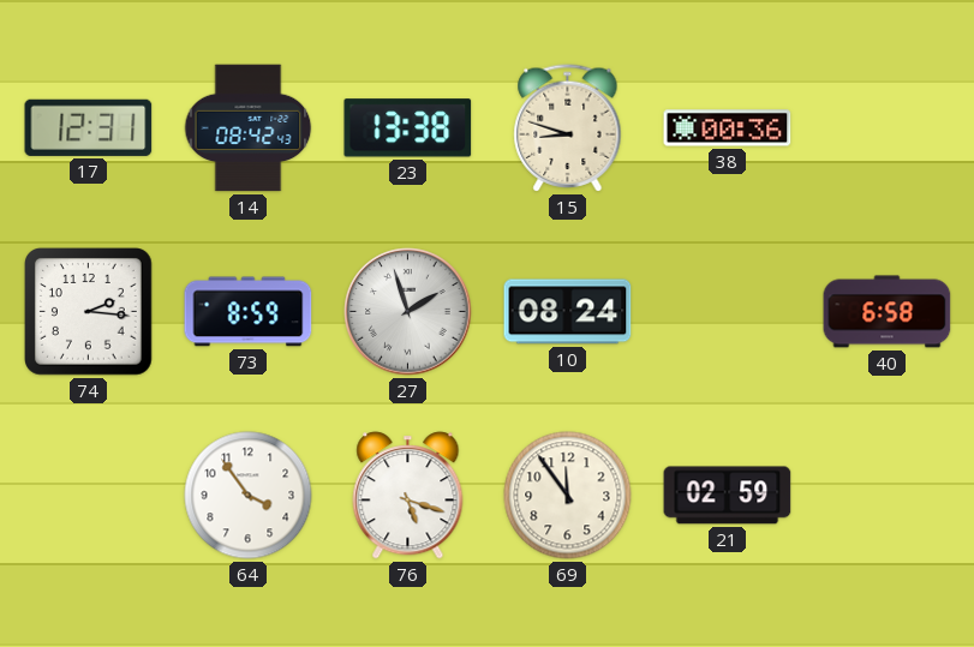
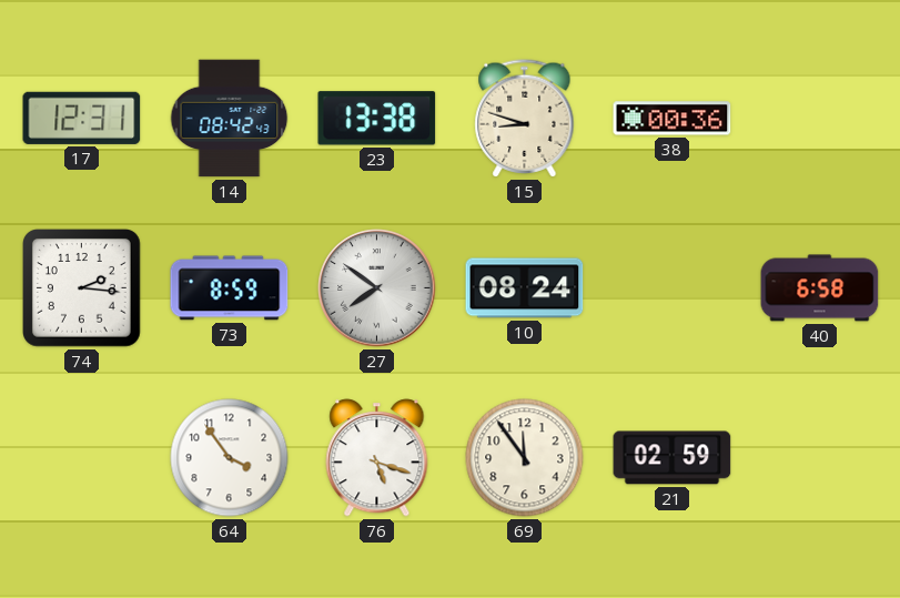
27: 1:57 -> 7:51
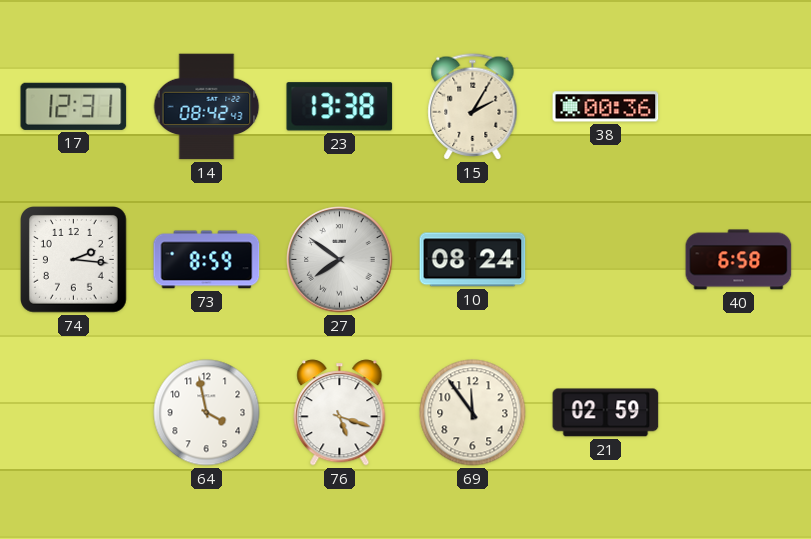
15: 8:48 -> 2:05
64: 3:54 -> 3:58
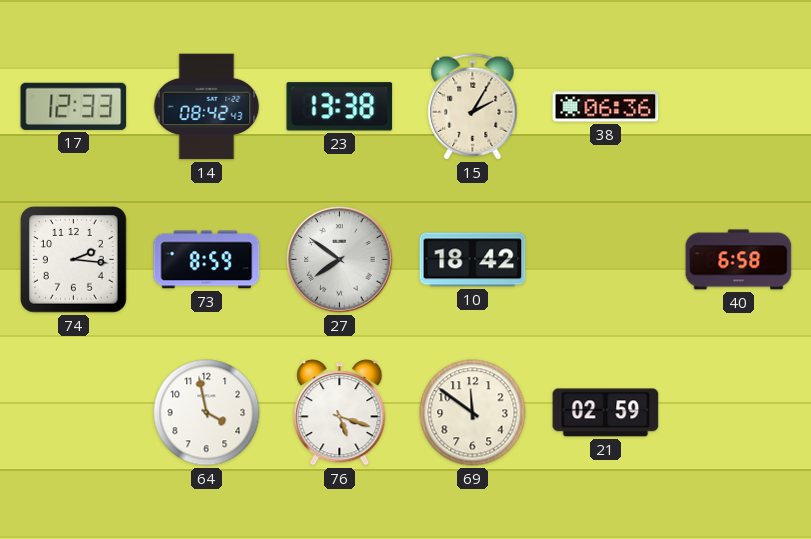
17: 12:31 -> 12:33
38: 00:36 -> 06:36
10: 08:24 -> 18:42
69: 11:54 -> 11:51
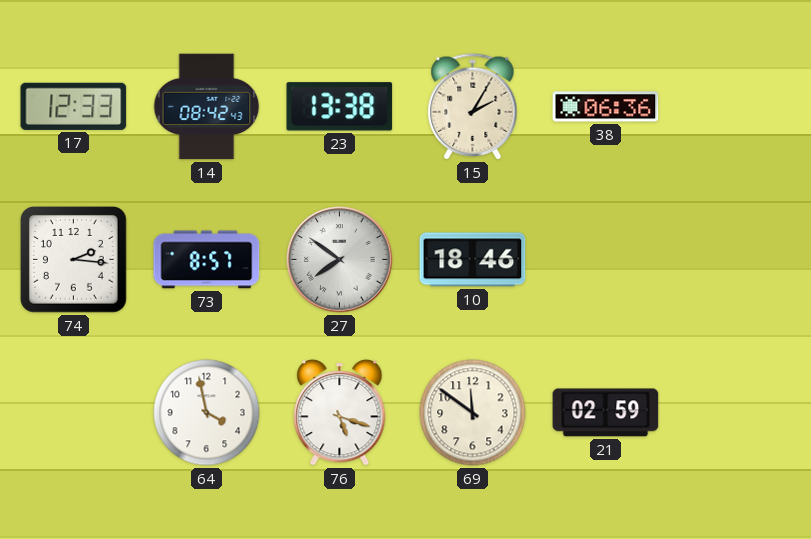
73: 8:59 -> 8:57
10: 18:42 -> 18:46
40: 6:58 -> none
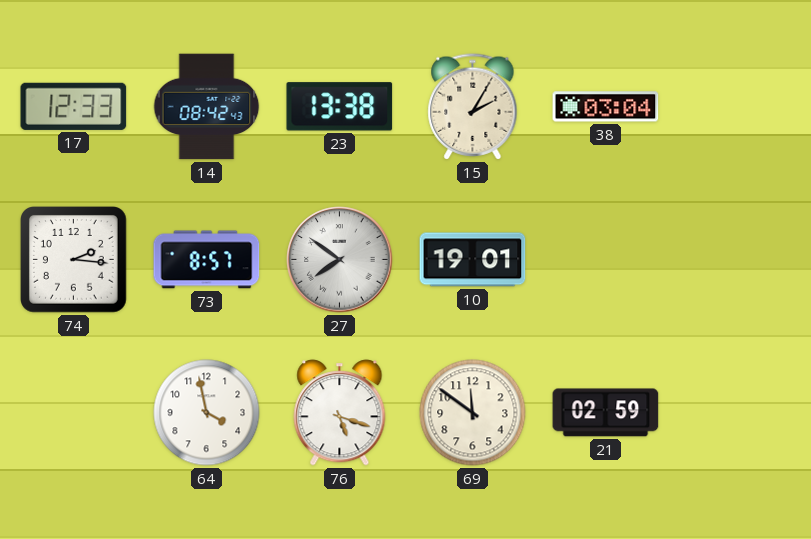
38: 06:36 -> 03:04
10: 18:46 -> 19:01
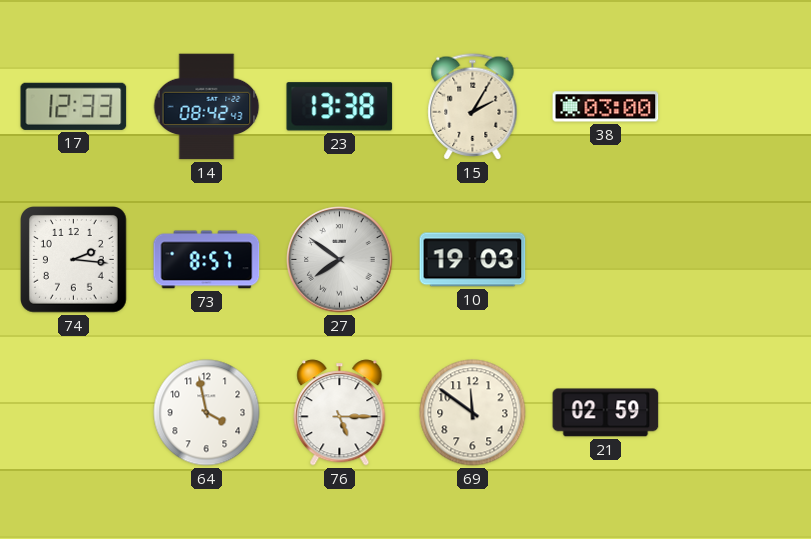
38: 03:04 -> 03:00
10: 19:01 -> 19:03
76: 5:18 -> 5:15
